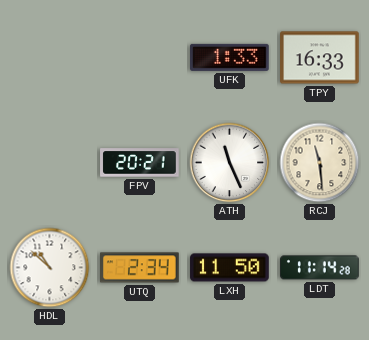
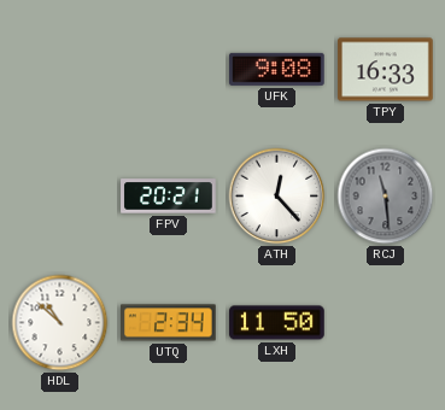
UFK: 1:33 -> 9:08
ATH: 11:26 -> 12:23
RCJ dial: cream -> grey
LDT: 11:14 -> none
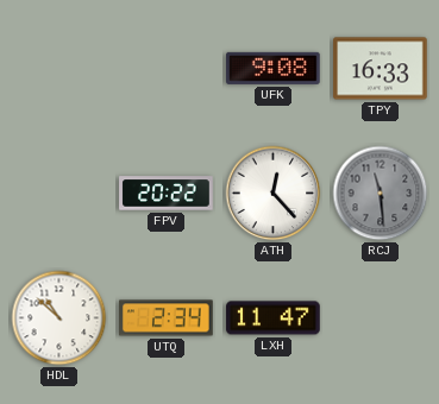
FPV: 20:21 -> 20:22
LXH: 11:50 -> 11:47
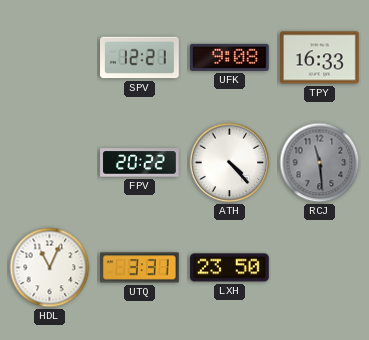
SPV: none -> 12:21
ATH: 12:23 -> 4:23
HDL: 10:52 -> 11:04
UTQ: 2:34 -> 3:31
LXH: 11:47 -> 23:50
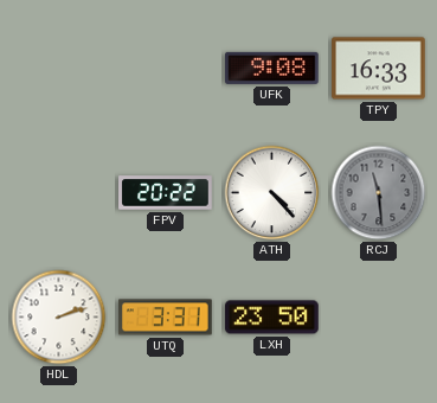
SPV: 12:21 -> none
HDL: 11:04 -> 2:12
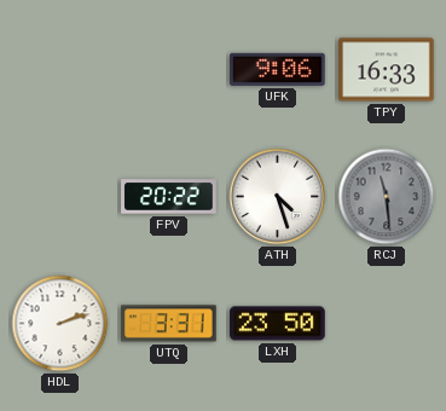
UFK: 9:08 -> 9:06
ATH: 4:23 -> 4:27
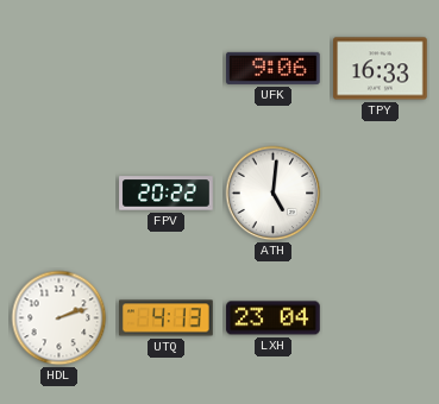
ATH: 4:27 -> 5:01
RCJ: 11:29 -> none
UTQ: 3:31 -> 4:13
LXH: 23:50 -> 23:04
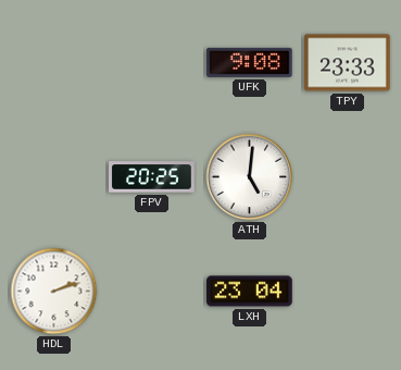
UFK: 9:06 -> 9:08
TPY: 16:33 -> 23:33
FPV: 20:22 -> 20:25
UTQ: 4:13 -> none
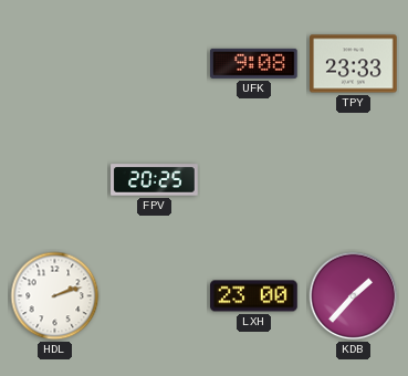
ATH: 5:01 -> none
LXH: 23:04 -> 23:00
KDB: none -> 1:37
